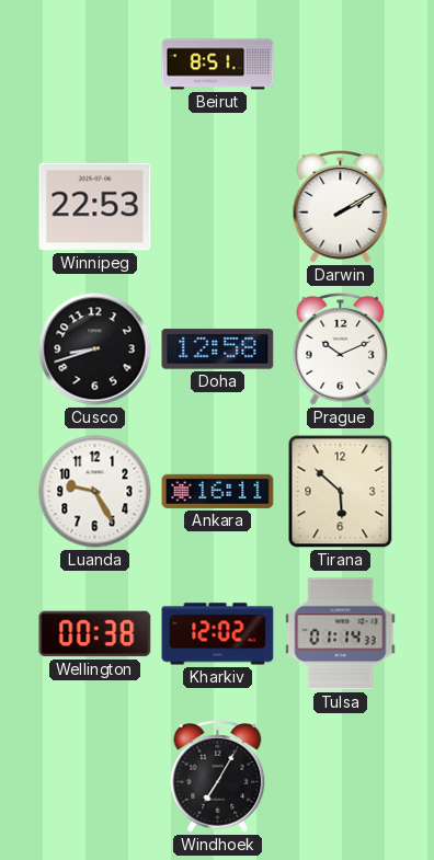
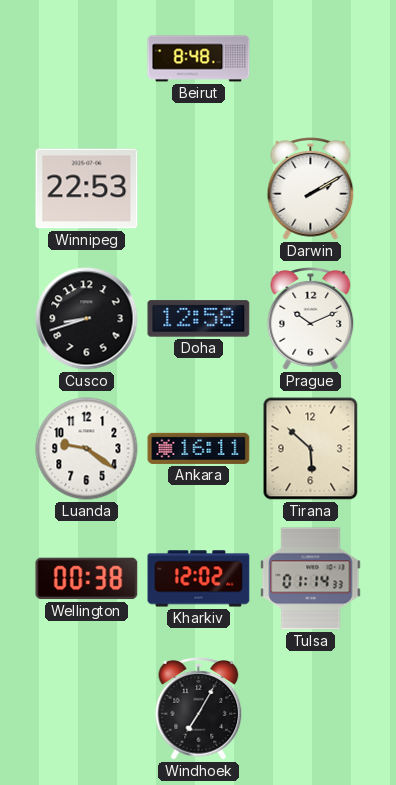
Beirut: 8:51 -> 8:48
Luanda: 9:25 -> 9:21
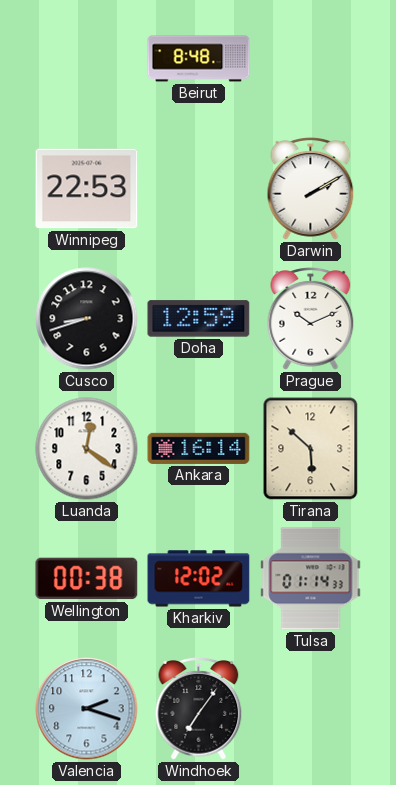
Doha: 12:58 -> 12:59
Luanda: 9:21 -> 12:21
Ankara: 16:11 -> 16:14
Valencia: none -> 2:18
Windhoek: 7:05 -> 7:06
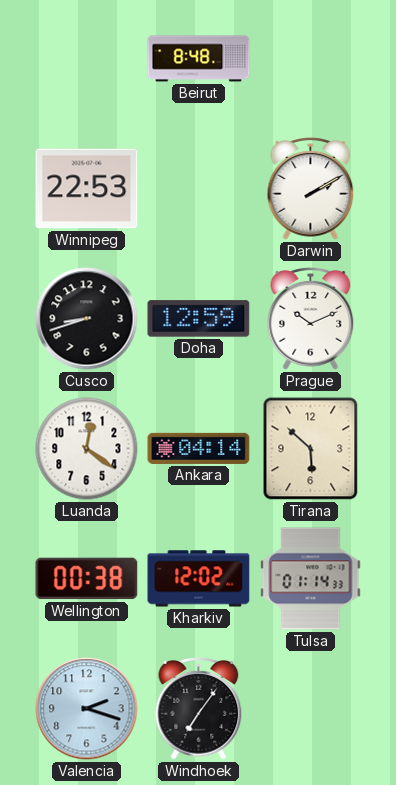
Ankara: 16:14 -> 04:14
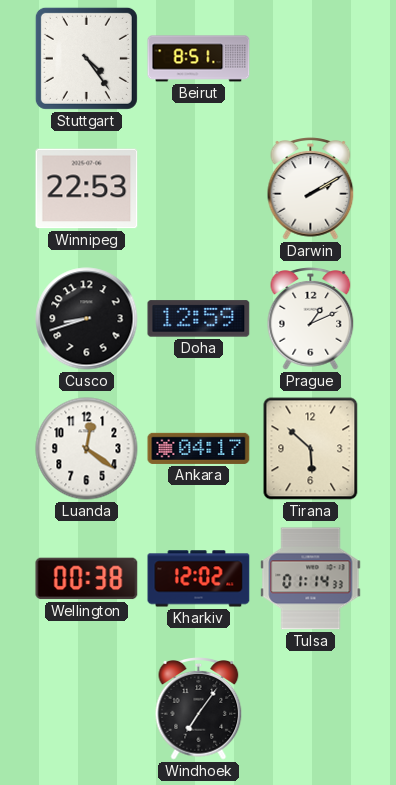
Stuttgart: none -> 4:24
Beirut: 8:48 -> 8:51
Prague: 10:11 -> 1:11
Ankara: 04:14 -> 04:17
Valencia: 2:18 -> none
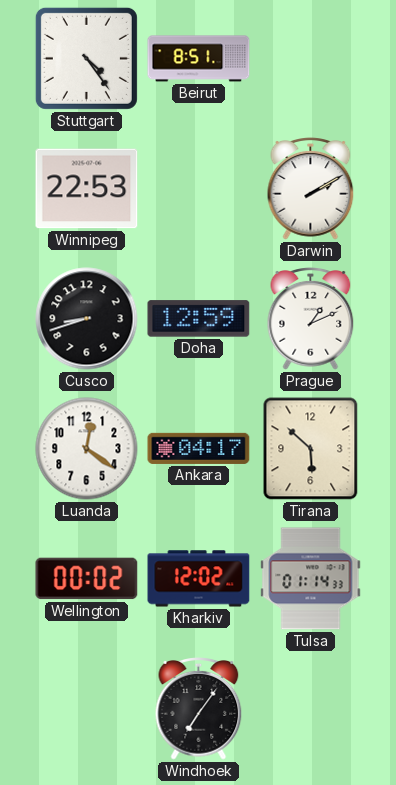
Wellington: 00:38 -> 00:02
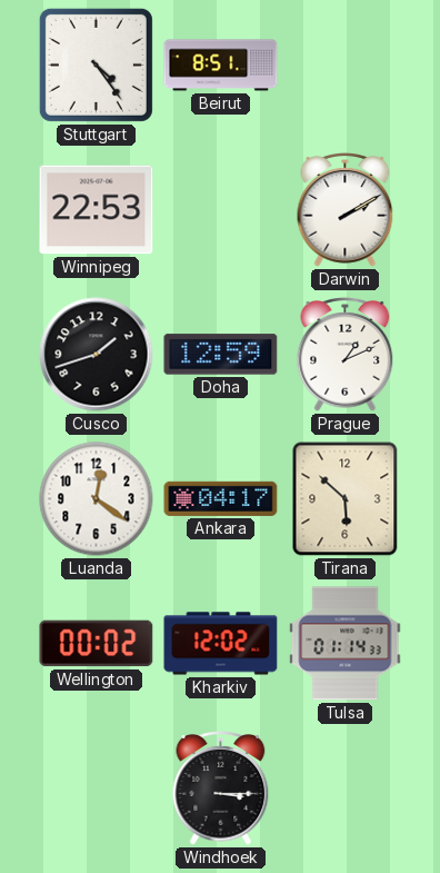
Cusco: 8:42 -> 1:42
Windhoek: 7:06 -> 3:15
